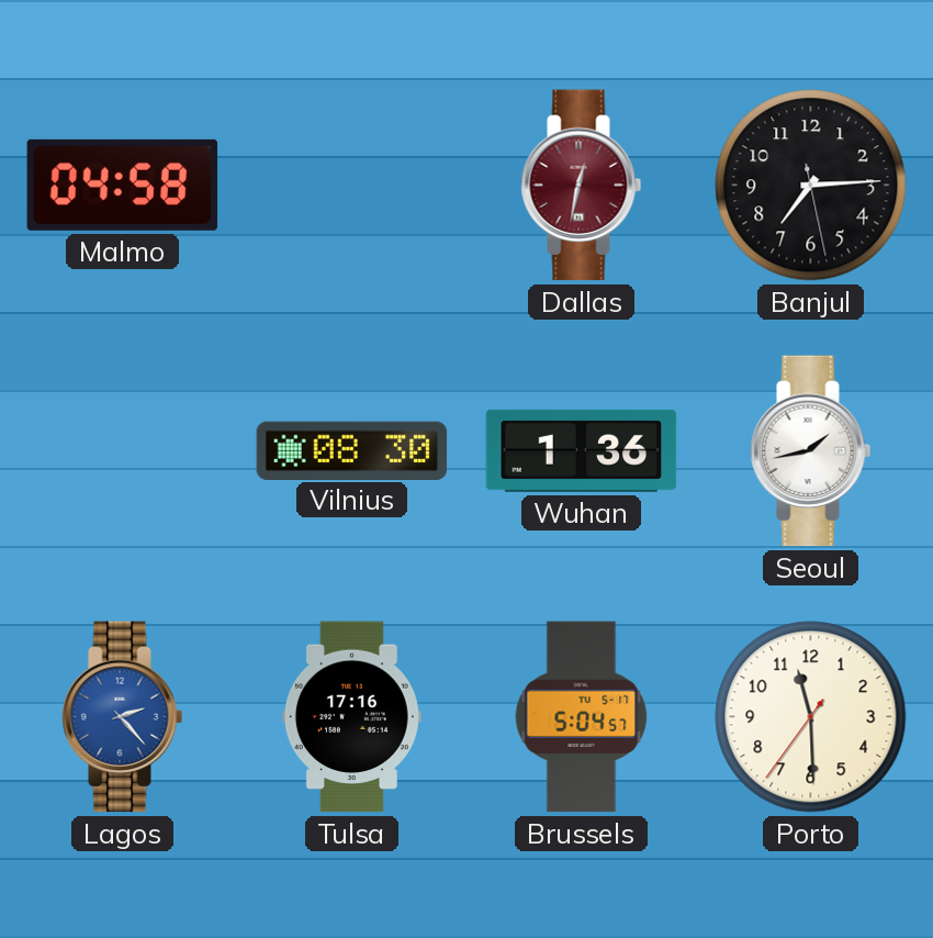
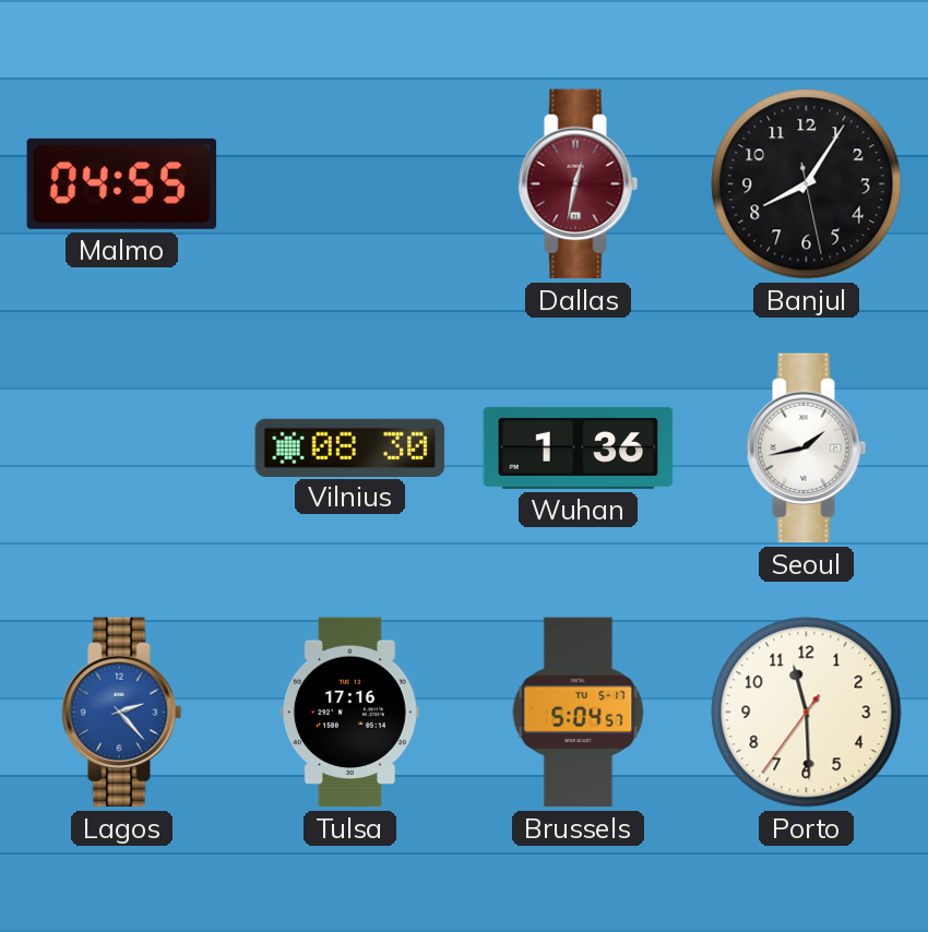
Malmo: 04:58 -> 04:55
Banjul: 7:14 -> 8:05
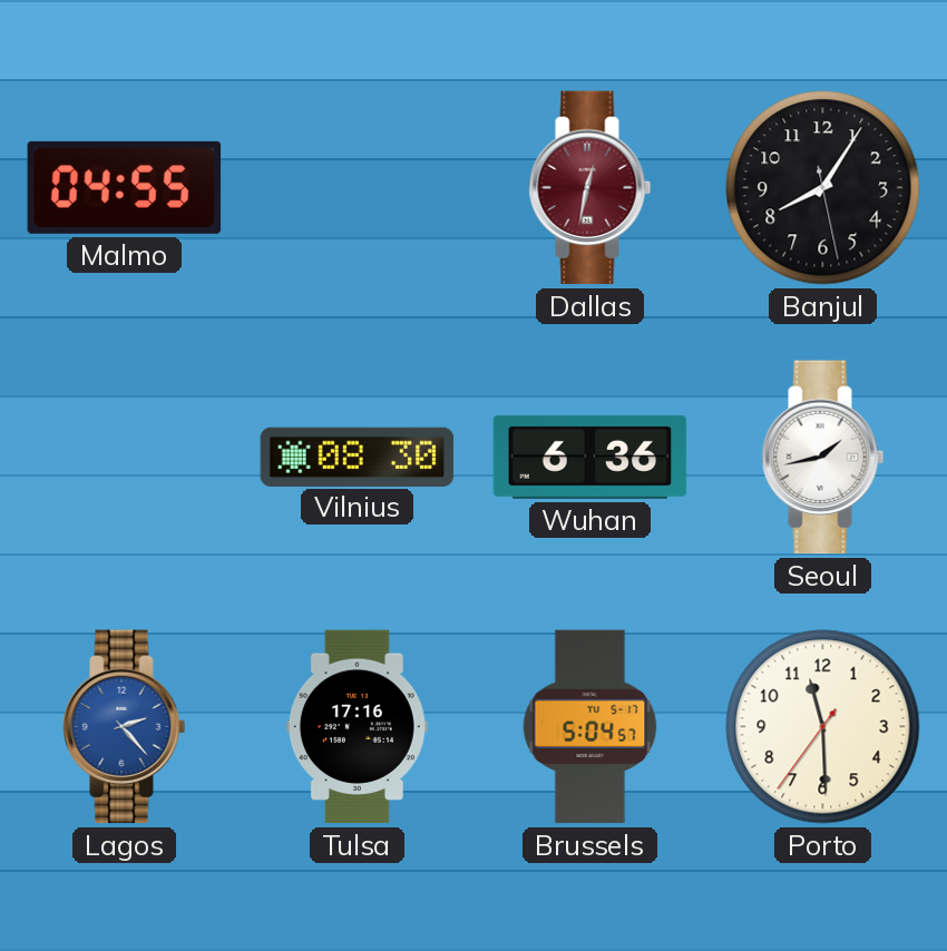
Wuhan: 1:36 -> 6:36
